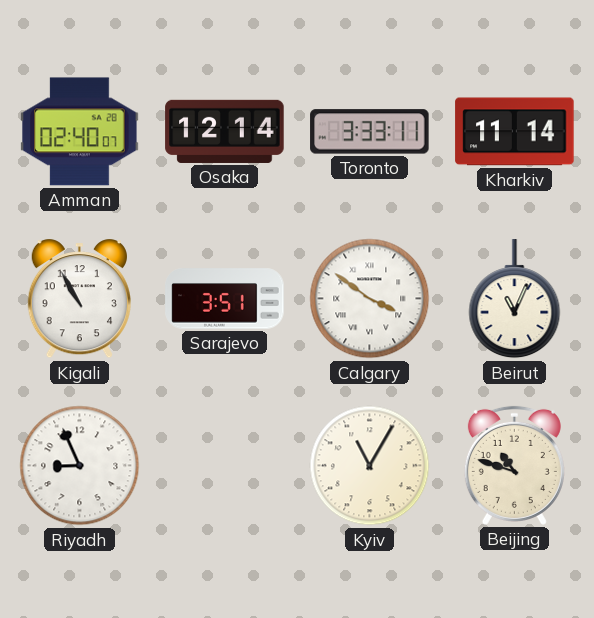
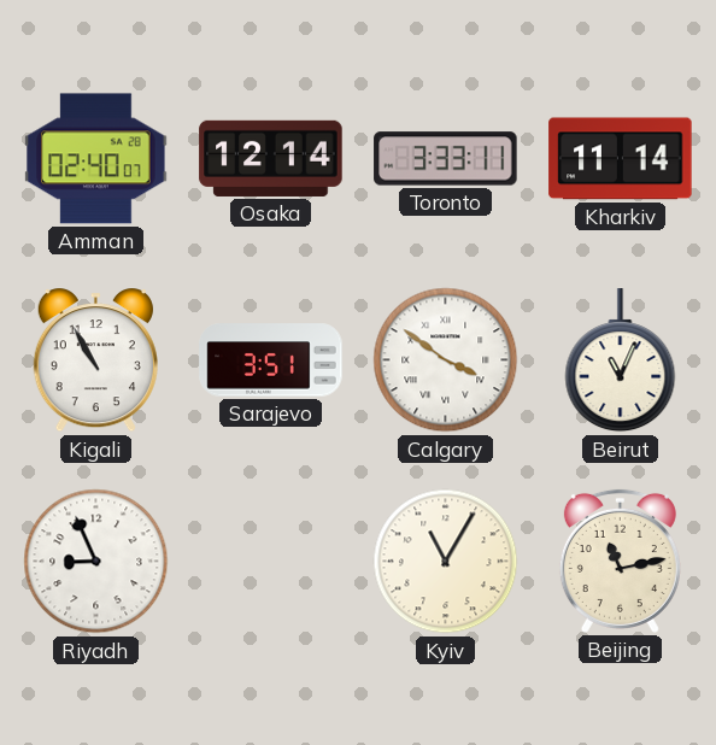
Beijing: 10:48 -> 11:13
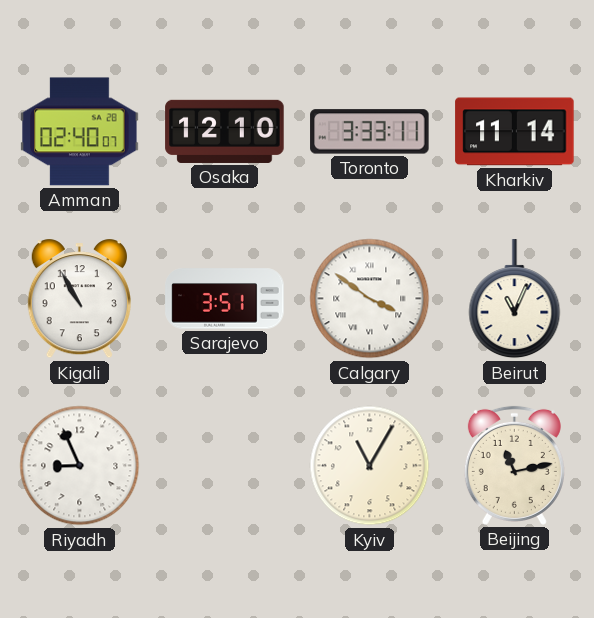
Osaka: 12:14 -> 12:10
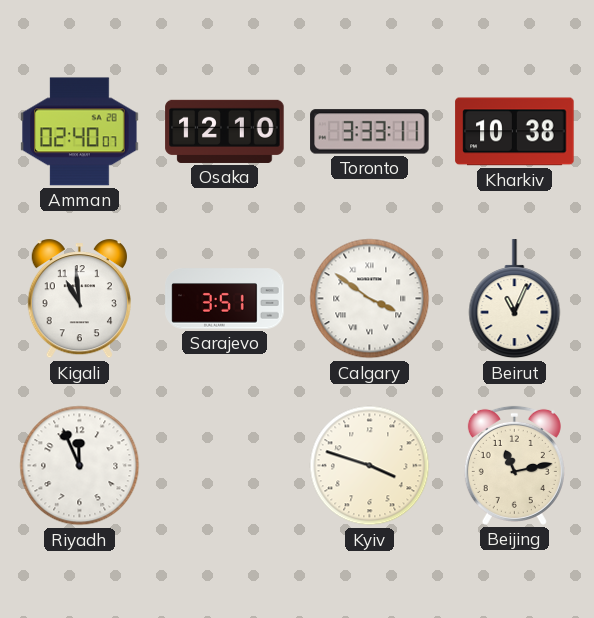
Kharkiv: 11:14 -> 10:38
Kigali: 10:55 -> 10:59
Riyadh: 8:56 -> 11:56
Kyiv: 11:05 -> 3:48
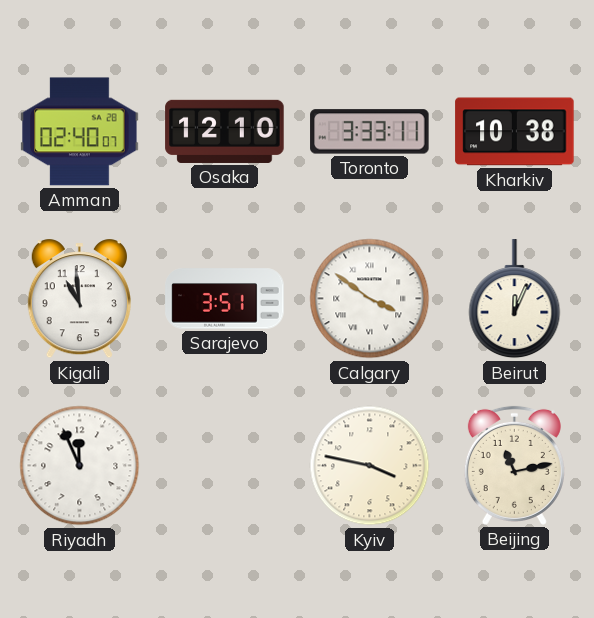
Beirut: 11:04 -> 12:04
Kyiv: 3:48 -> 3:47
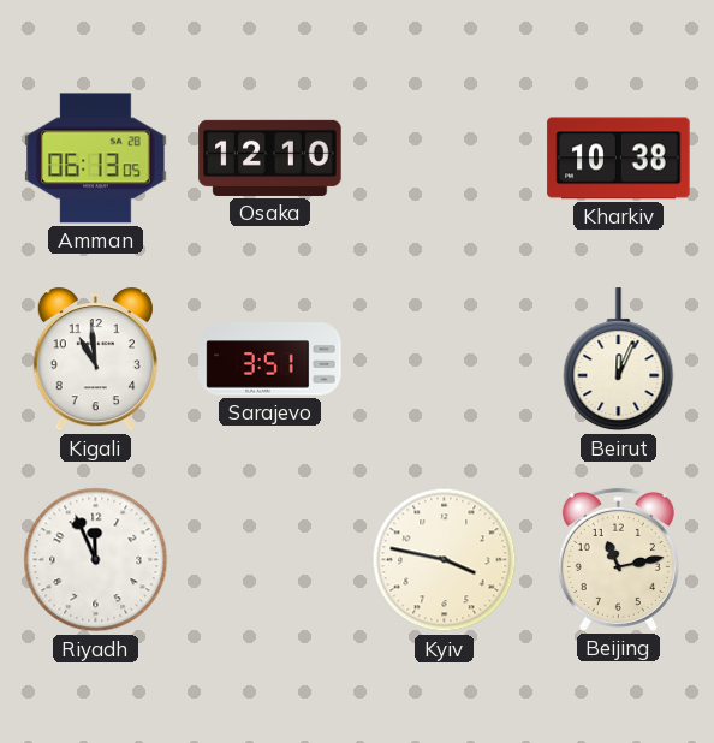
Amman: 02:40 -> 06:13
Toronto: 3:33 -> none
Calgary: 3:51 -> none
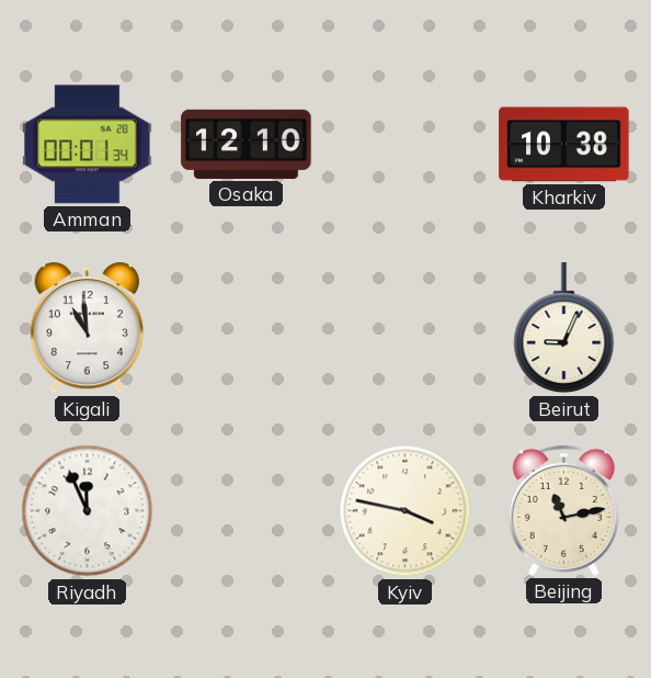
Amman: 06:13 -> 00:01
Sarajevo: 3:51 -> none
Beirut: 12:04 -> 9:04
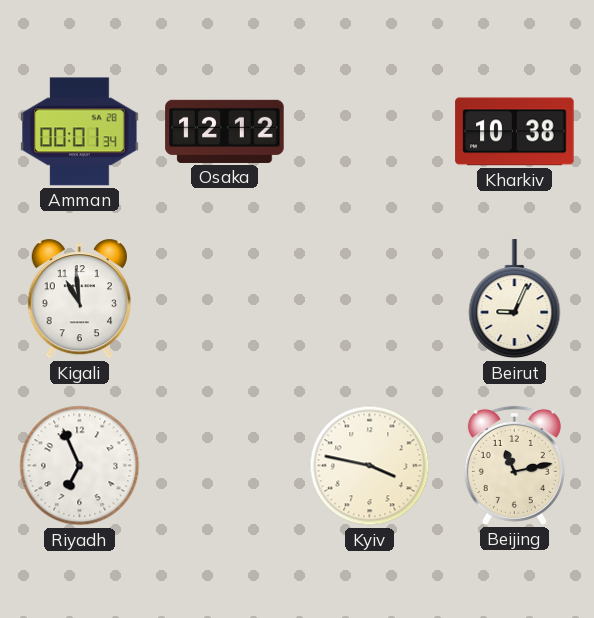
Osaka: 12:10 -> 12:12
Riyadh: 11:56 -> 6:56
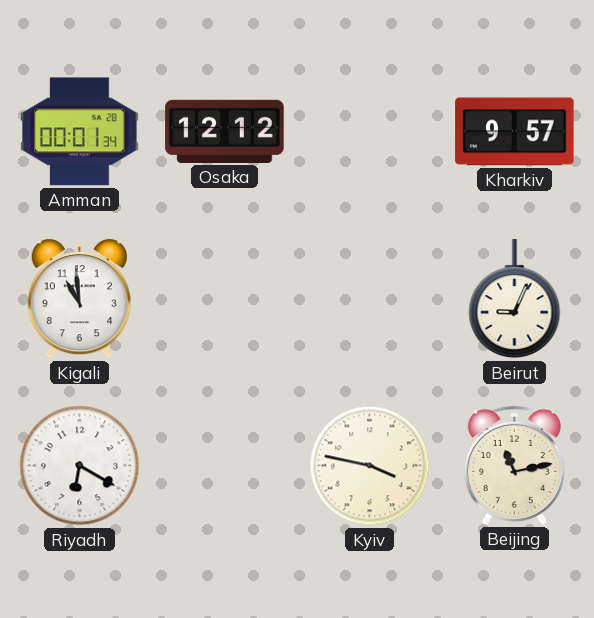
Kharkiv: 10:38 -> 9:57
Riyadh: 6:56 -> 6:20
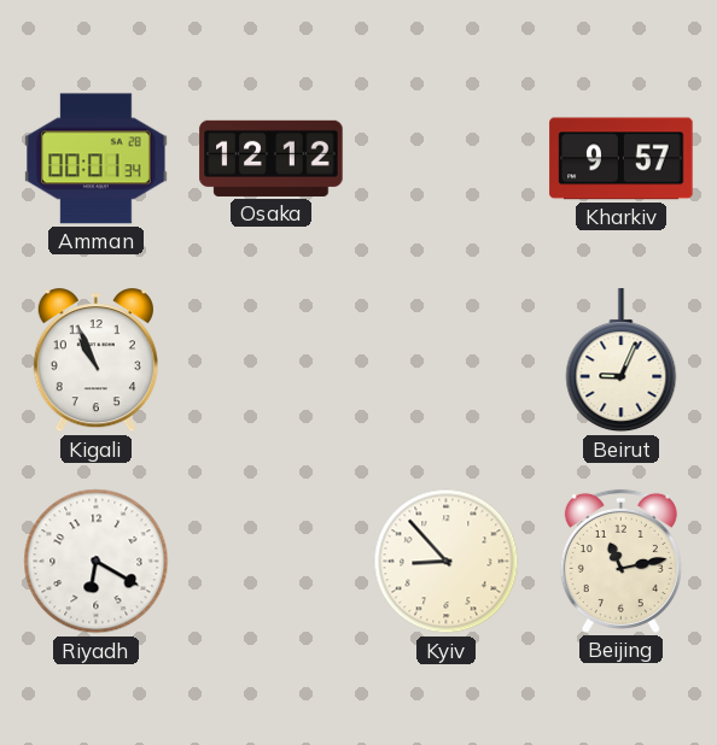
Kigali: 10:59 -> 10:56
Kyiv: 3:47 -> 8:53
